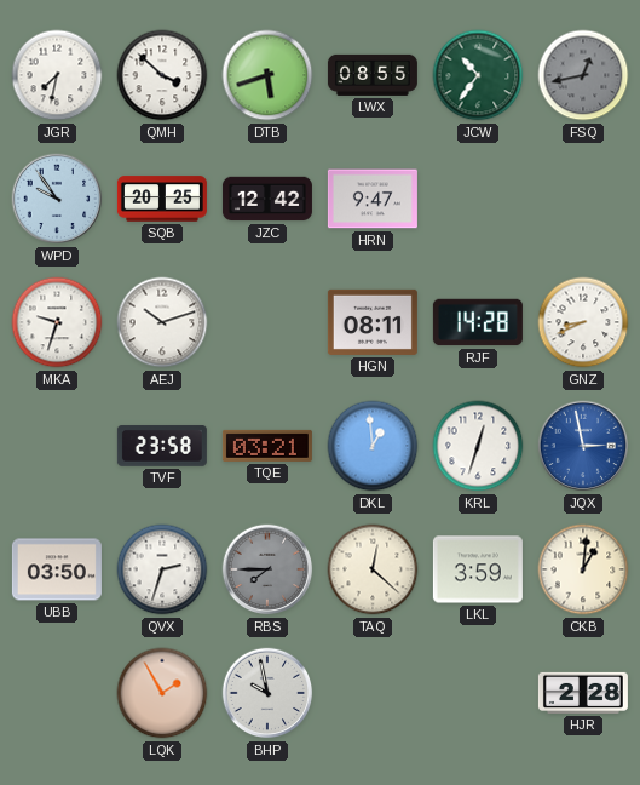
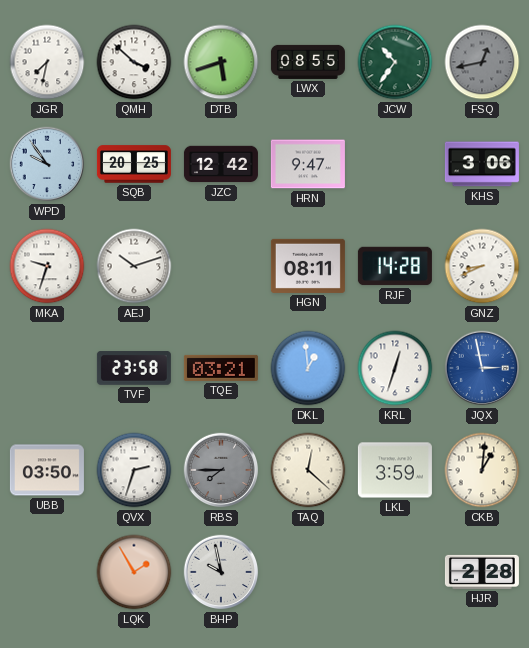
KHS: none -> 3:06
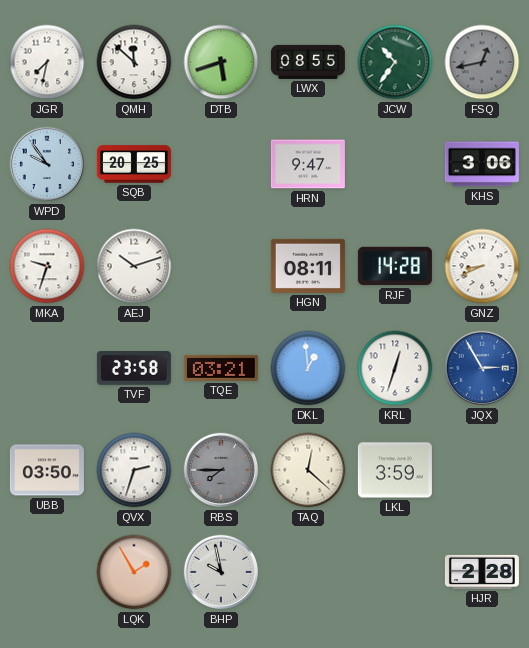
QMH: 3:52 -> 11:52
JZC: 12:42 -> none
JQX: 2:58 -> 2:55
CKB: 1:01 -> none
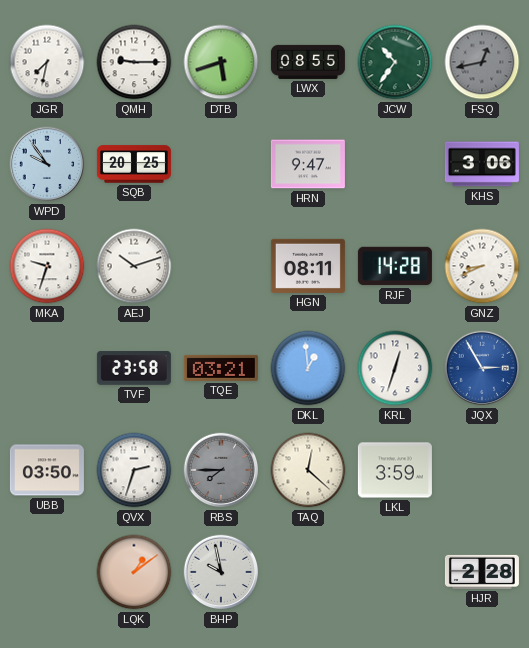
QMH: 11:52 -> 9:15
LQK: 1:55 -> 1:09
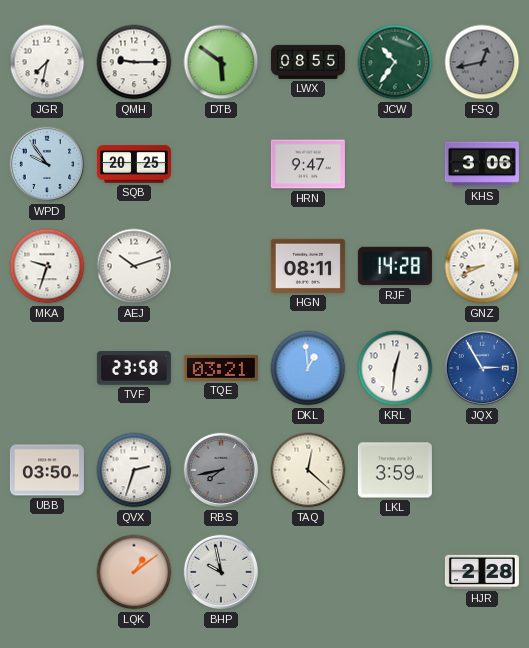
DTB: 5:42 -> 5:51
KRL: 12:33 -> 12:31
RBS: 7:45 -> 7:43
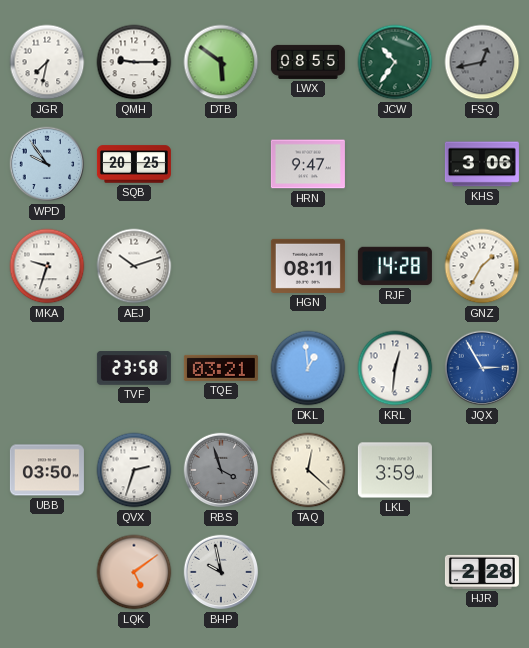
GNZ: 8:41 -> 1:35
RBS: 7:43 -> 3:57
LQK: 1:09 -> 5:09
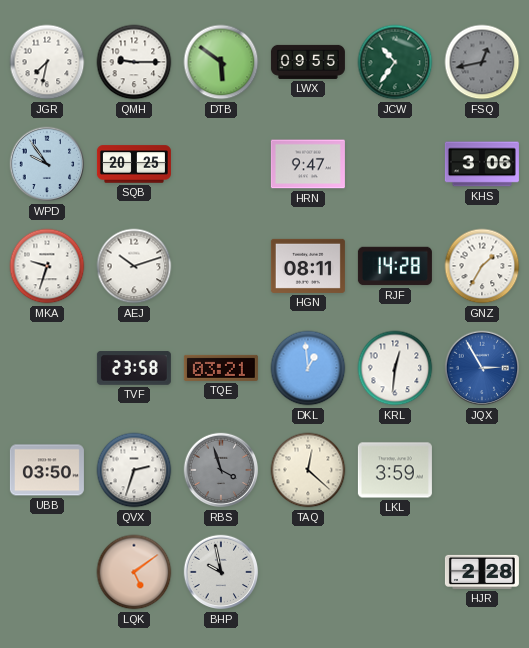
LWX: 08:55 -> 09:55
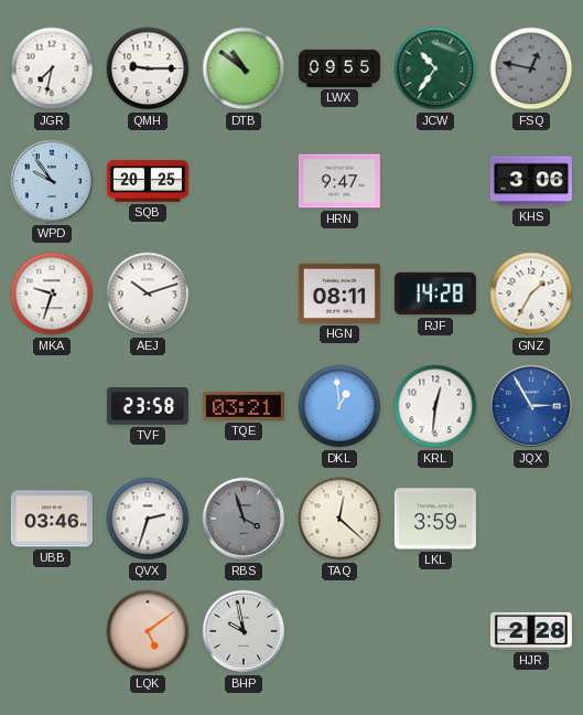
DTB: 5:51 -> 10:51
FSQ: 12:43 -> 12:47
UBB: 03:50 -> 03:46
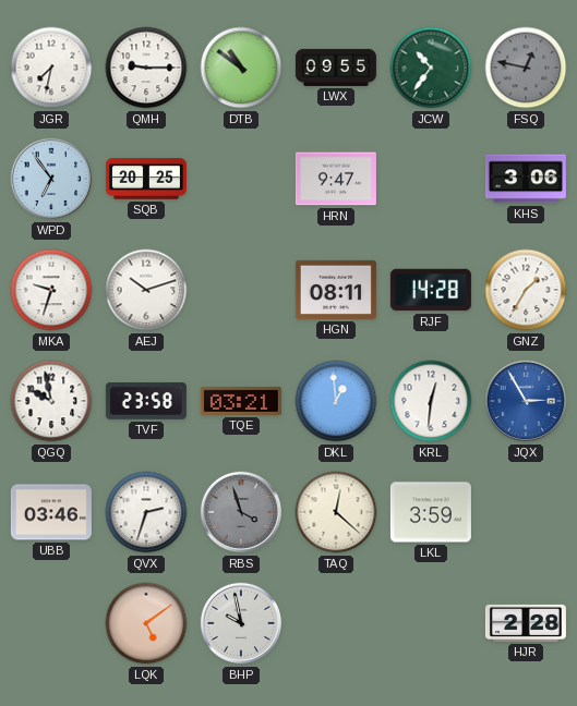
WPD: 9:54 -> 6:54
QGQ: none -> 9:58
